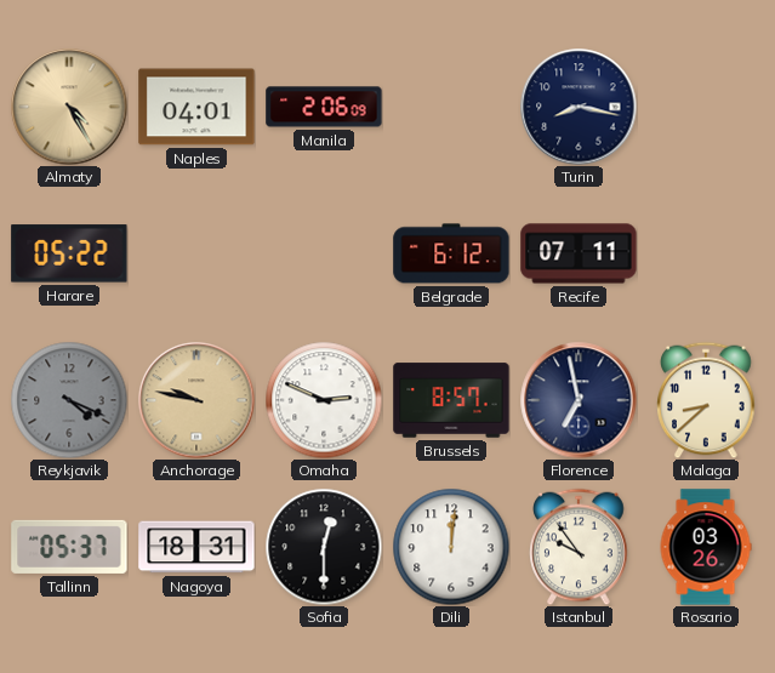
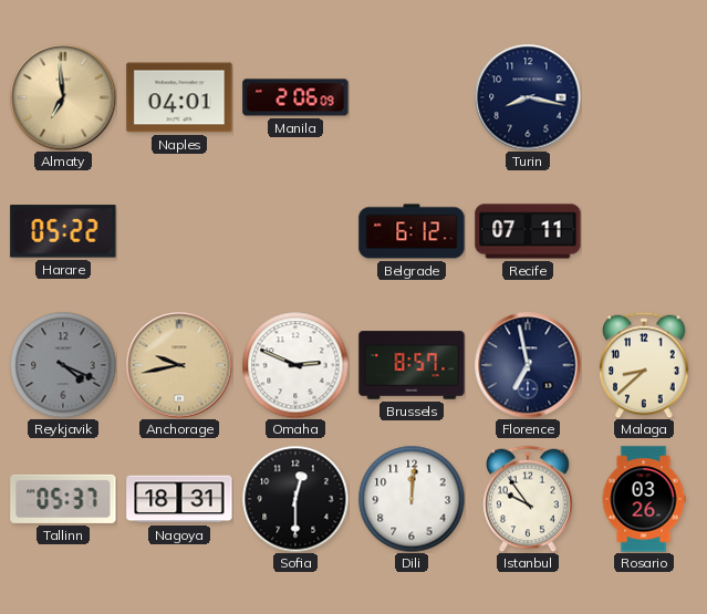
Almaty: 4:25 -> 6:59
Anchorage: 9:47 -> 9:43
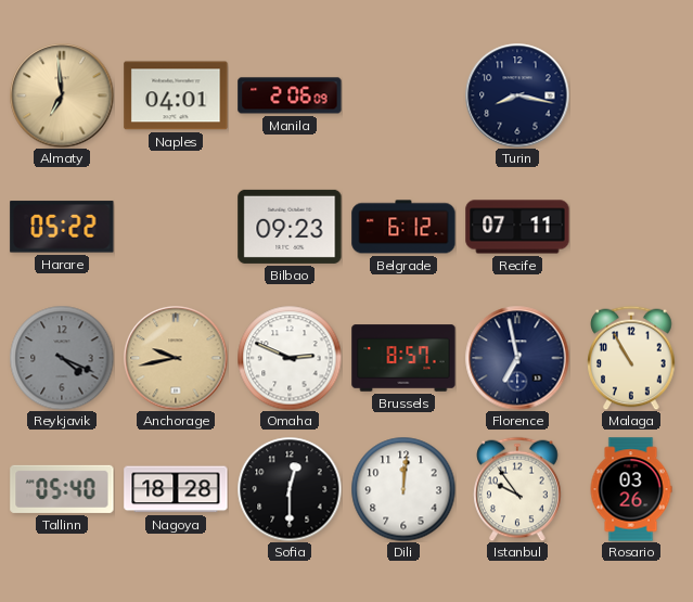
Bilbao: none -> 09:23
Malaga: 8:38 -> 10:55
Tallinn: 05:37 -> 05:40
Nagoya: 18:31 -> 18:28
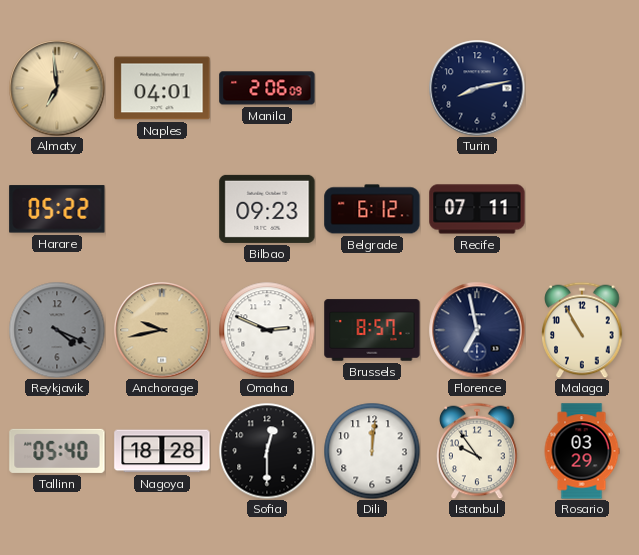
Turin: 8:17 -> 8:13
Rosario: 03:26 -> 03:29
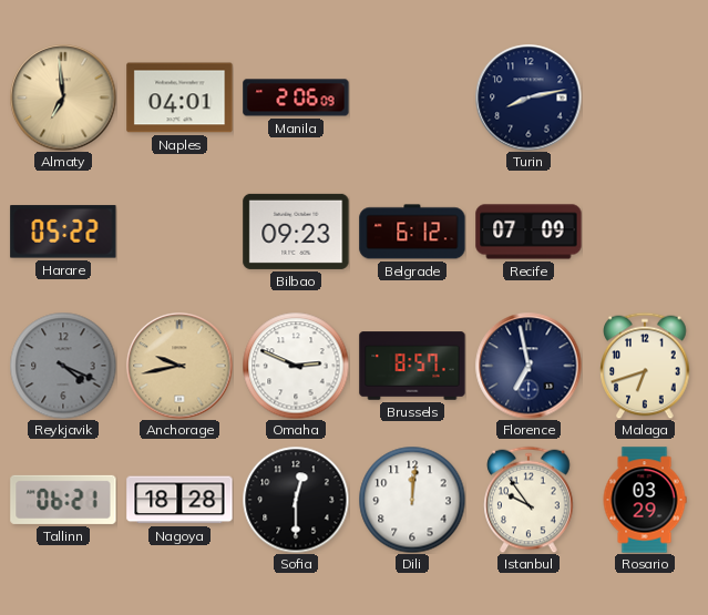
Recife: 07:11 -> 07:09
Malaga: 10:55 -> 6:42
Tallinn: 05:40 -> 06:21
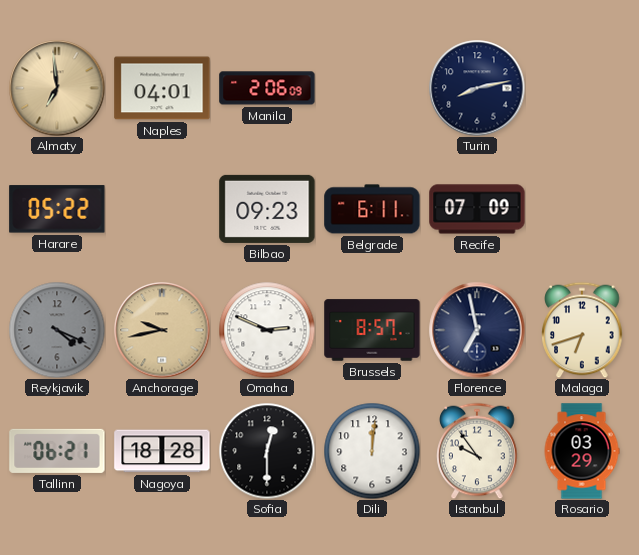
Belgrade: 6:12 -> 6:11
